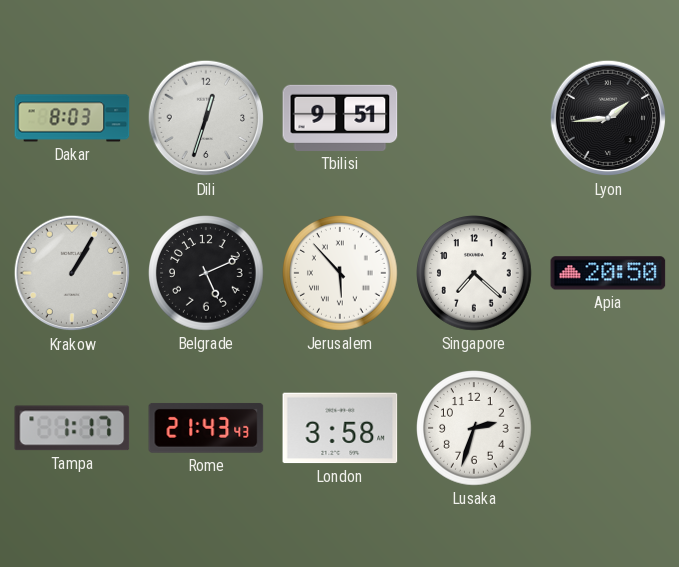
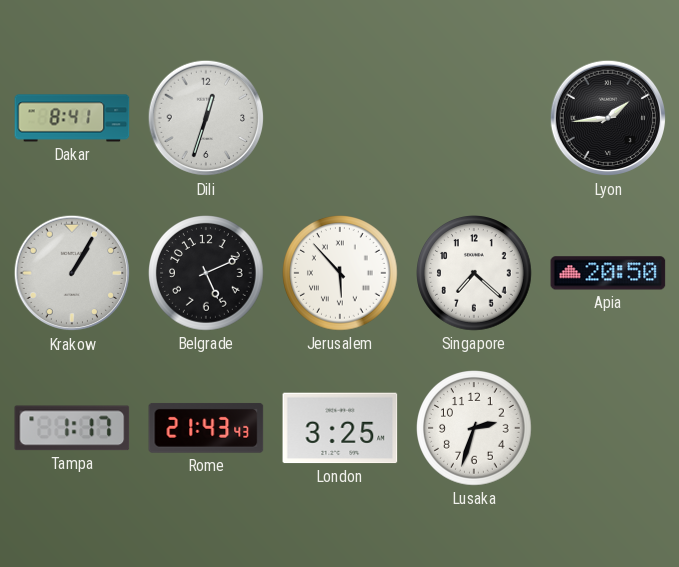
Dakar: 8:03 -> 8:41
Tbilisi: 9:51 -> none
London: 3:58 -> 3:25
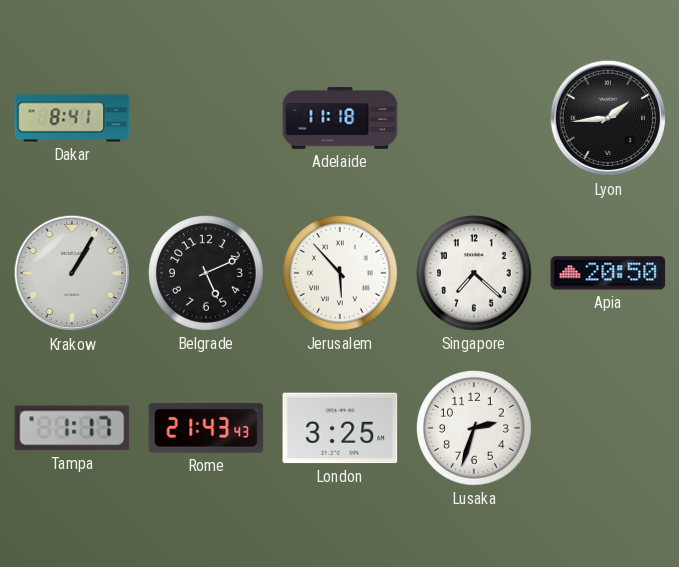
Dili: 12:33 -> none
Adelaide: none -> 11:18
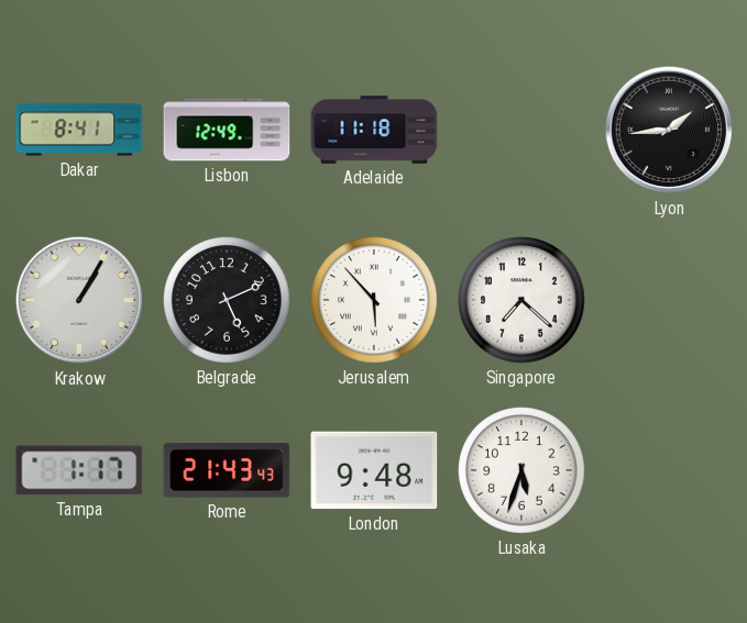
Lisbon: none -> 12:49
Apia: 20:50 -> none
London: 3:25 -> 9:48
Lusaka: 2:33 -> 5:33
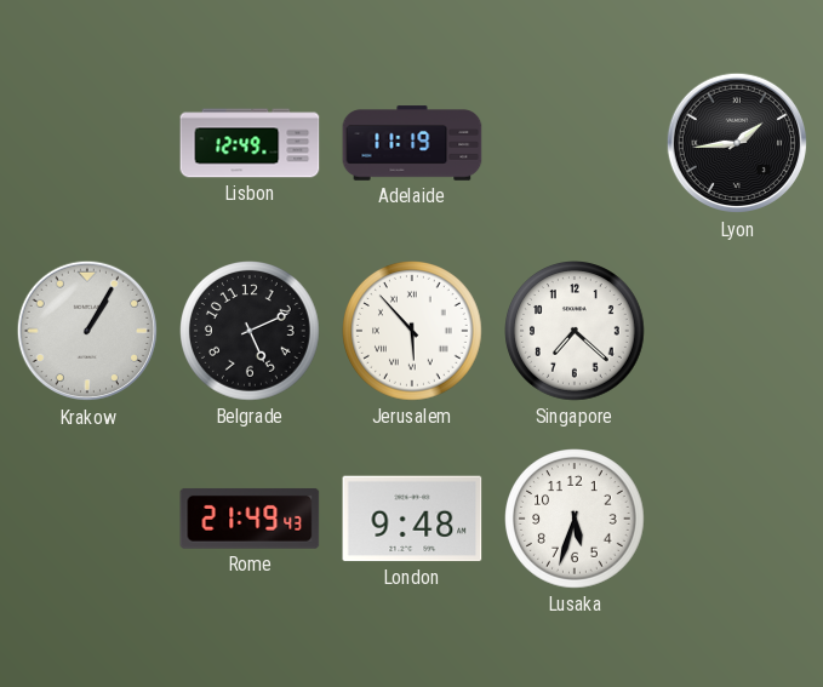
Dakar: 8:41 -> none
Adelaide: 11:18 -> 11:19
Tampa: 1:17 -> none
Rome: 21:43 -> 21:49
